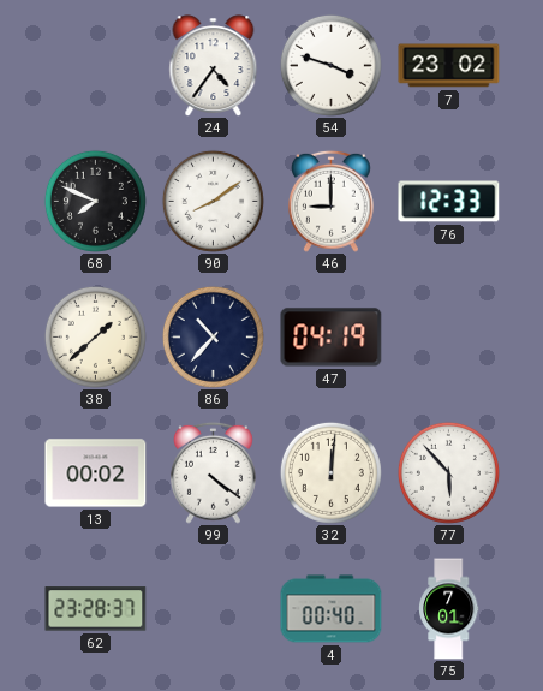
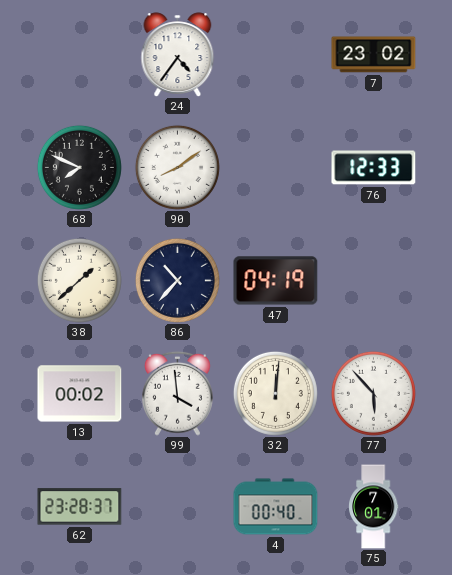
54: 3:48 -> none
46: 9:00 -> none
99: 4:21 -> 3:59
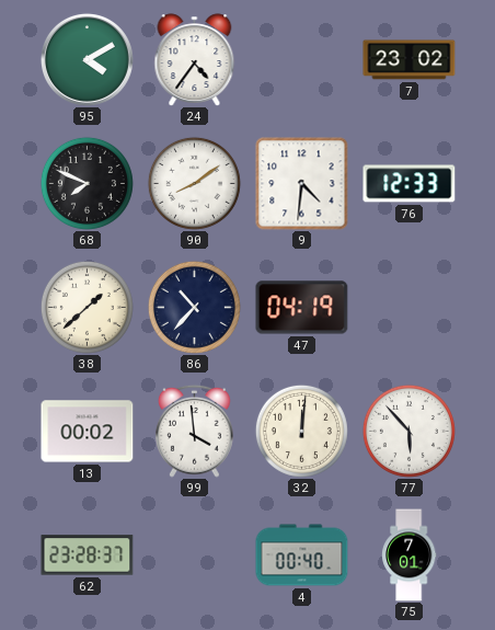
95: none -> 4:10
9: none -> 4:31
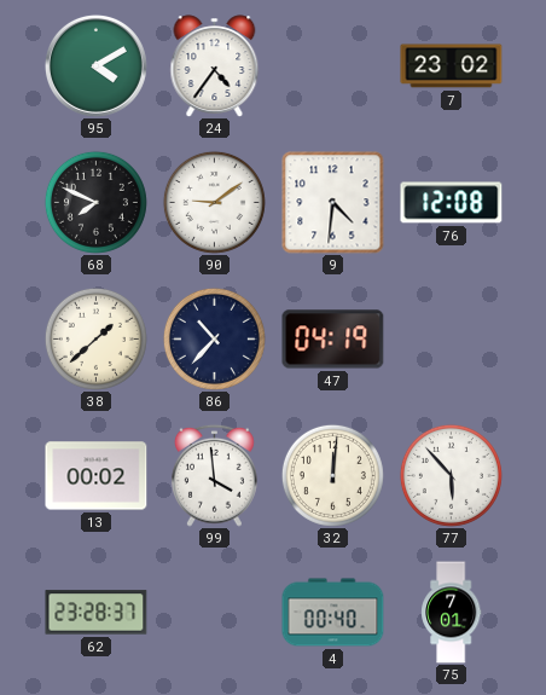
90: 8:09 -> 9:09
76: 12:33 -> 12:08
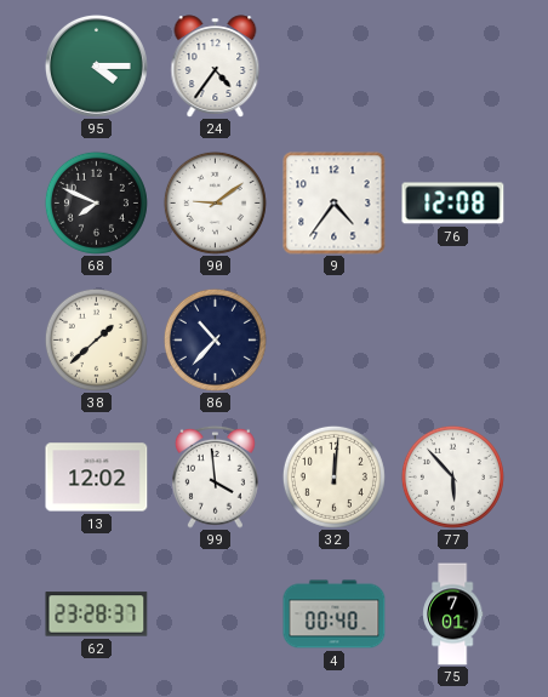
95: 4:10 -> 4:15
7: 23:02 -> none
9: 4:31 -> 4:36
47: 04:19 -> none
13: 00:02 -> 12:02
